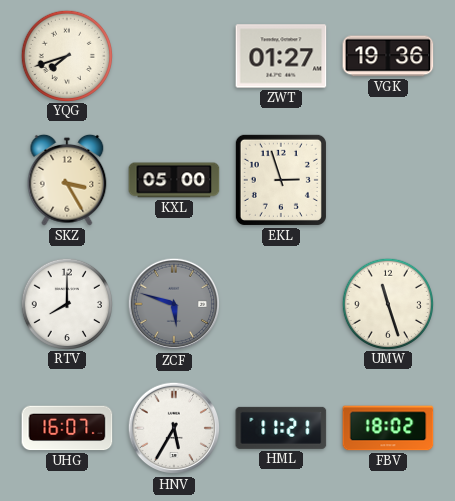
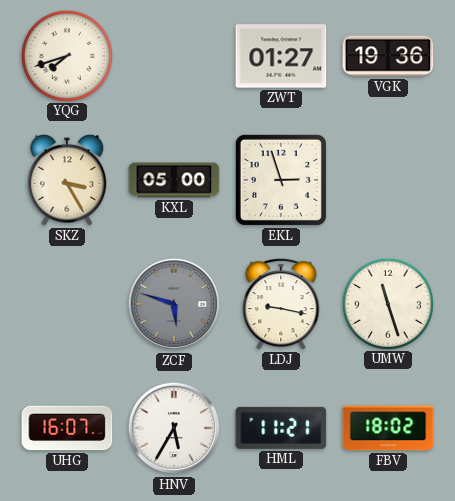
RTV: 8:00 -> none
LDJ: none -> 9:17
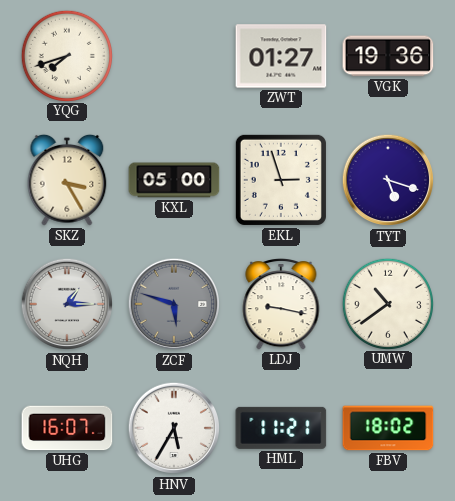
TYT: none -> 5:18
NQH: none -> 1:15
UMW: 11:27 -> 10:39
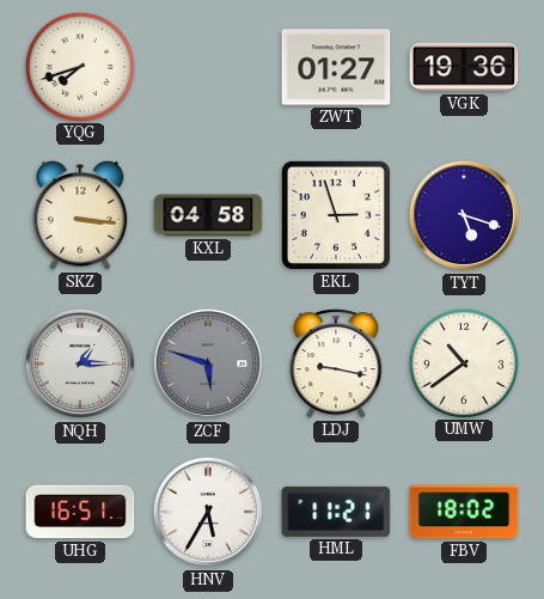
SKZ: 3:25 -> 3:16
KXL: 05:00 -> 04:58
UHG: 16:07 -> 16:51
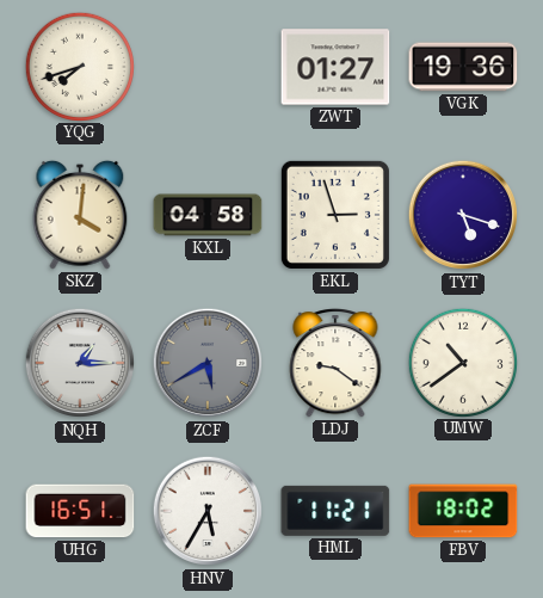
SKZ: 3:16 -> 4:01
ZCF: 5:48 -> 5:40
LDJ: 9:17 -> 9:21
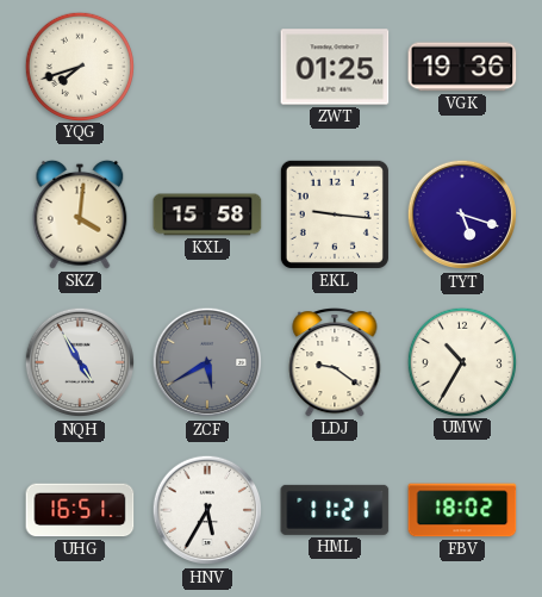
ZWT: 01:27 -> 01:25
KXL: 04:58 -> 15:58
EKL: 2:57 -> 9:16
NQH: 1:15 -> 4:55
UMW: 10:39 -> 10:35
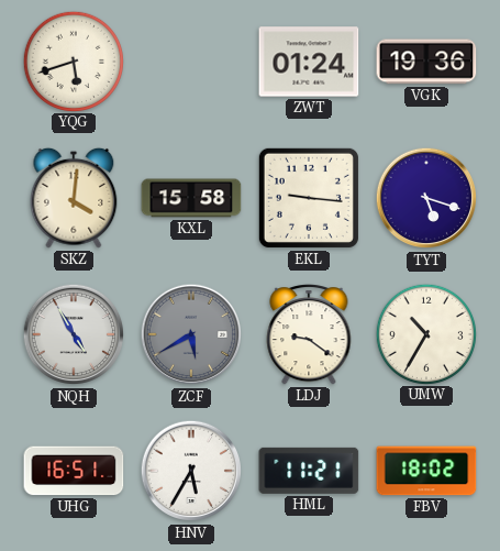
YQG: 7:42 -> 5:42
ZWT: 01:25 -> 01:24
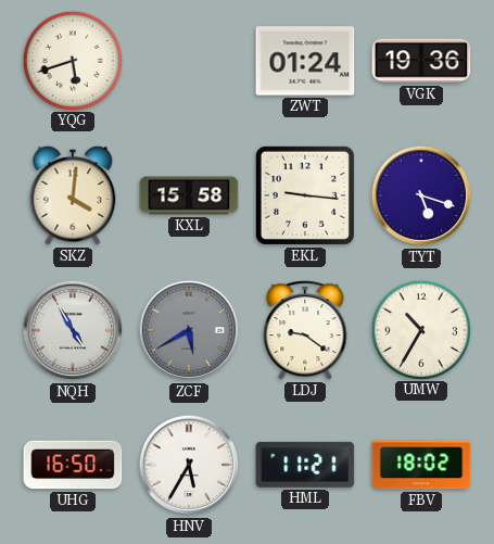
UHG: 16:51 -> 16:50
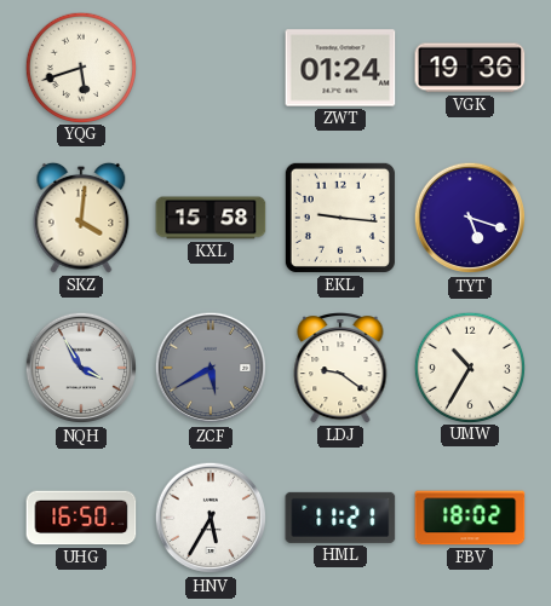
NQH: 4:55 -> 3:55
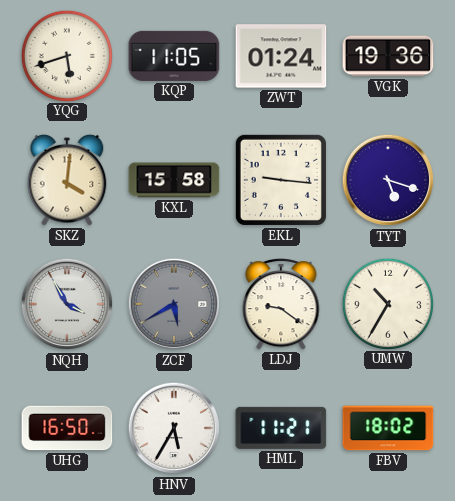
KQP: none -> 11:05
